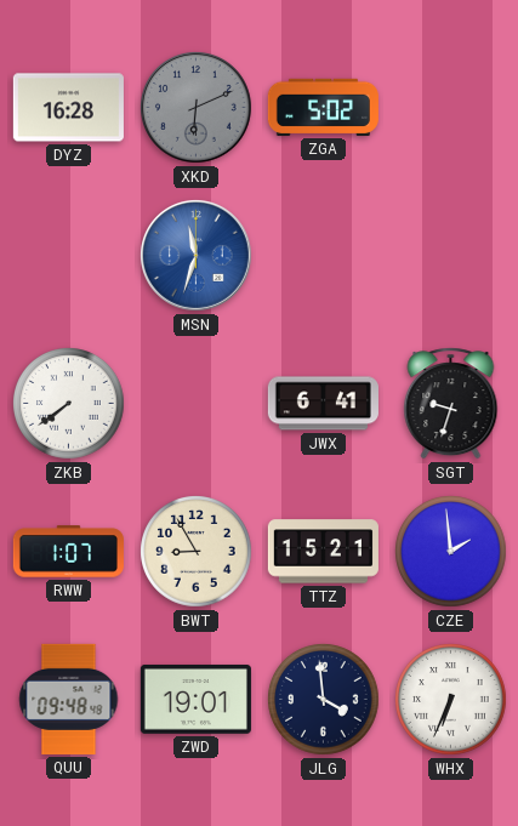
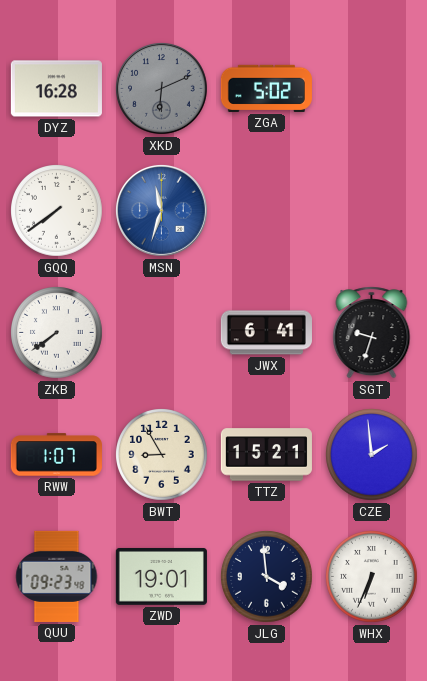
GQQ: none -> 7:39
QUU: 09:48 -> 09:23
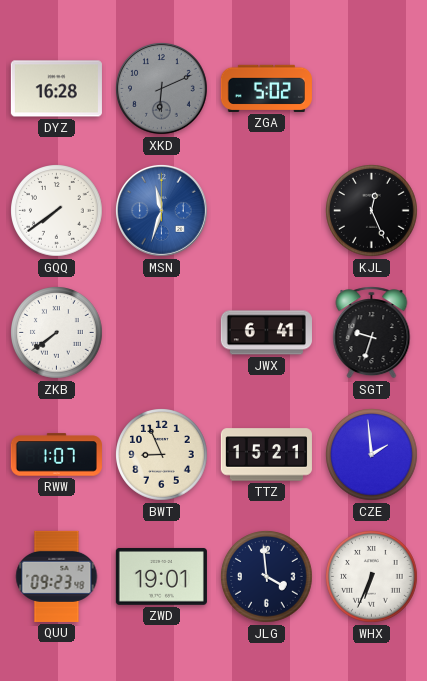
KJL: none -> 12:26
BWT: 8:55 -> 8:56
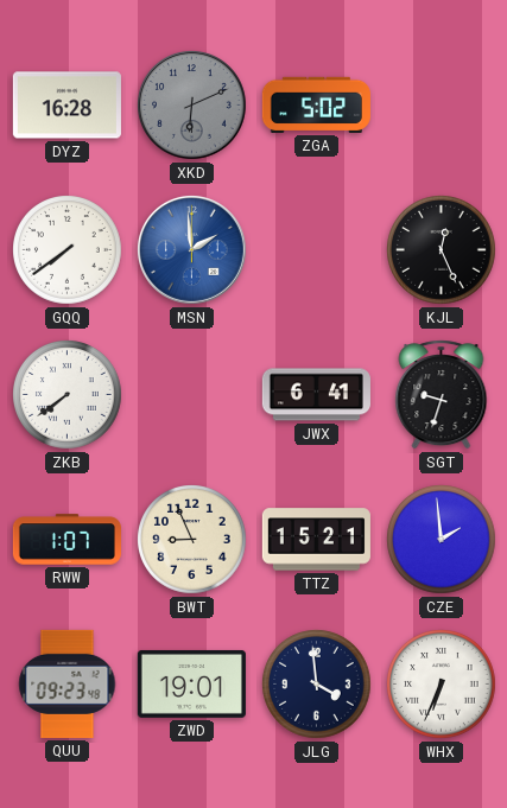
MSN: 11:33 -> 1:59
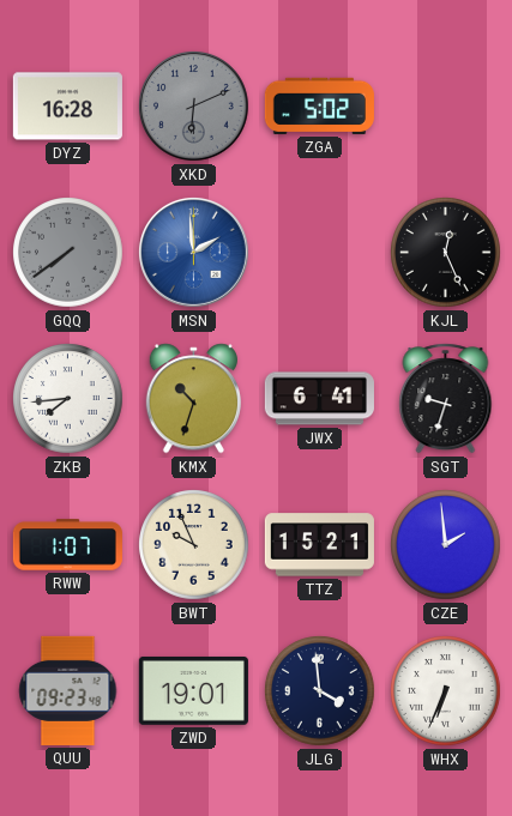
GQQ dial: white -> grey
ZKB: 7:39 -> 7:44
KMX: none -> 10:33
BWT: 8:56 -> 9:56
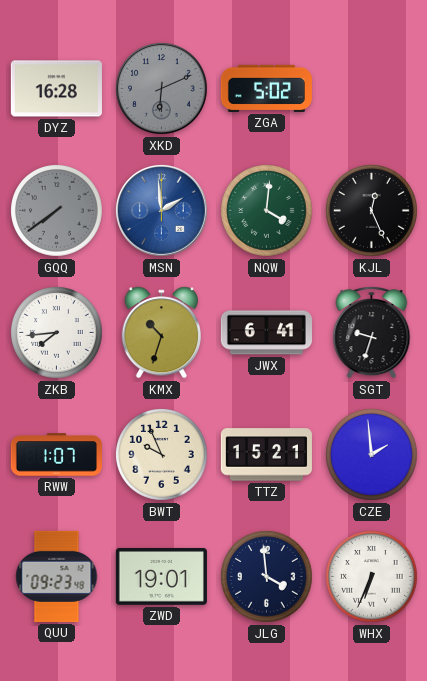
NQW: none -> 4:01
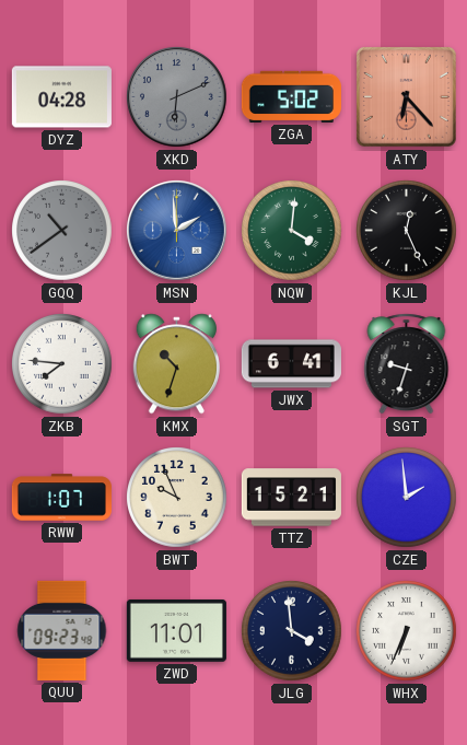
DYZ: 16:28 -> 04:28
ATY: none -> 6:23
GQQ: 7:39 -> 10:39
ZKB: 7:44 -> 7:46
ZWD: 19:01 -> 11:01
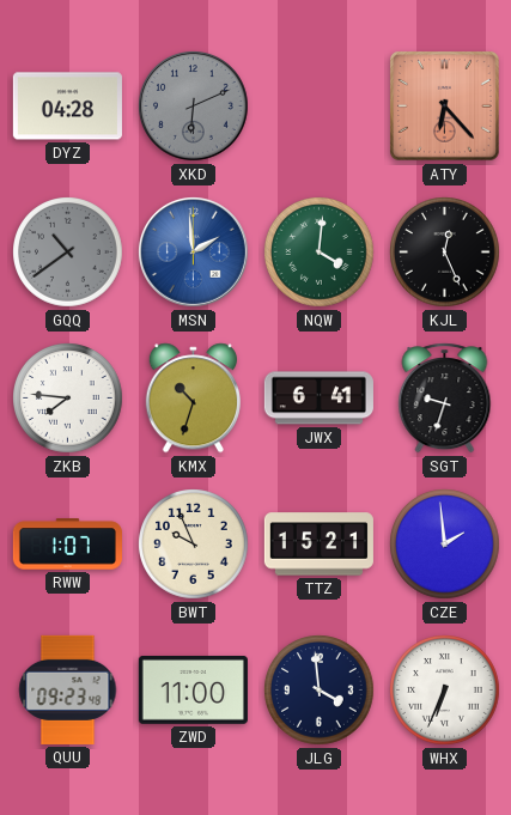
ZGA: 5:02 -> none
ZWD: 11:01 -> 11:00
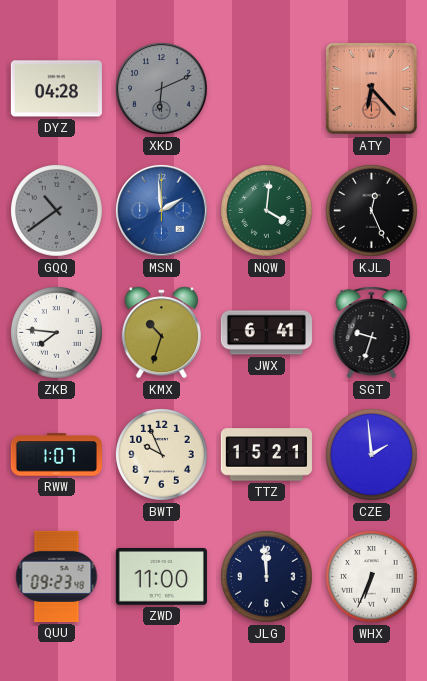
JLG: 3:59 -> 11:59
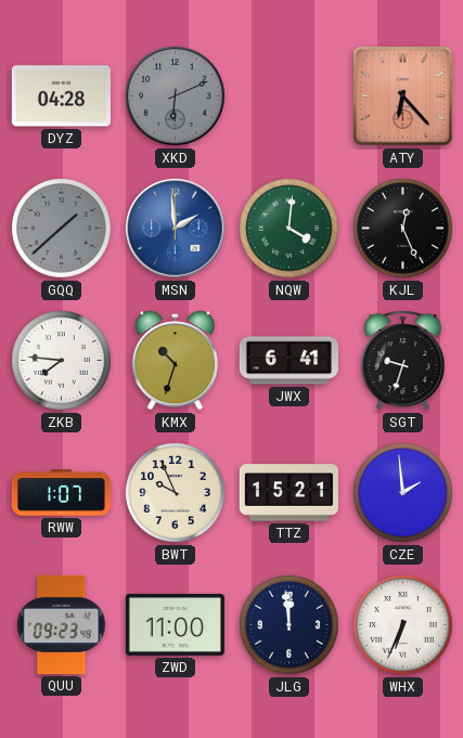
GQQ: 10:39 -> 1:38
